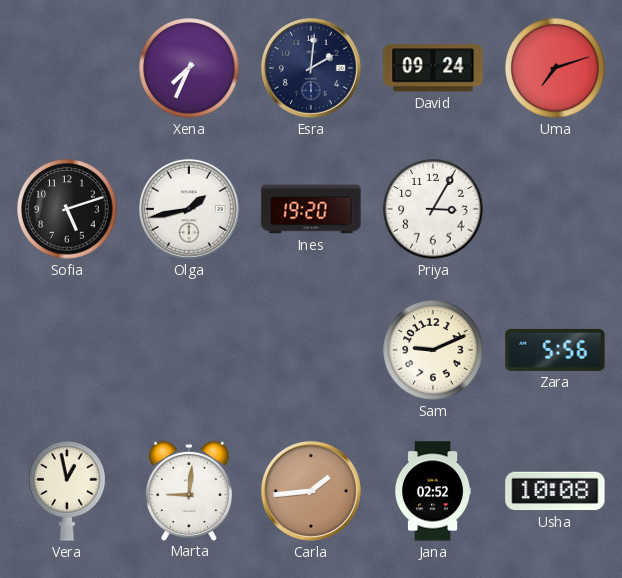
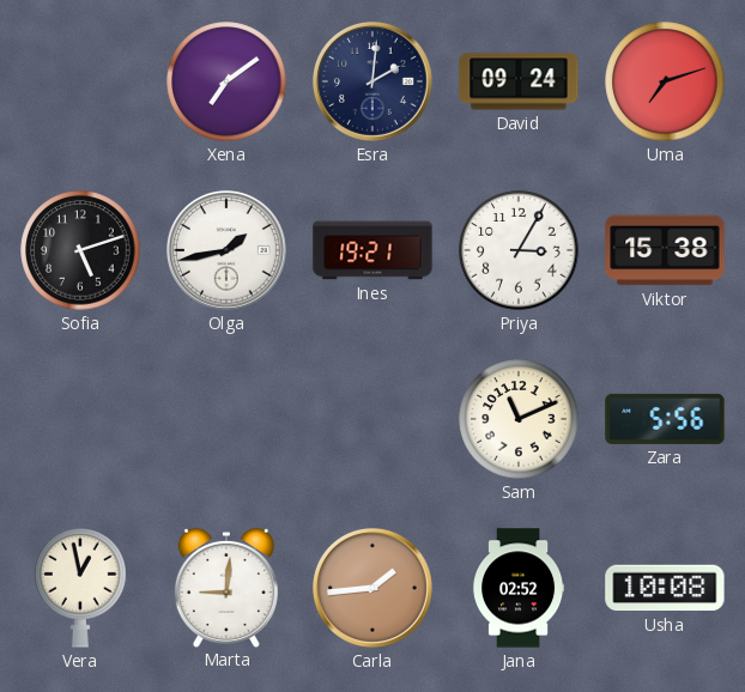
Xena: 7:34 -> 7:09
Ines: 19:20 -> 19:21
Viktor: none -> 15:38
Sam: 9:11 -> 11:11
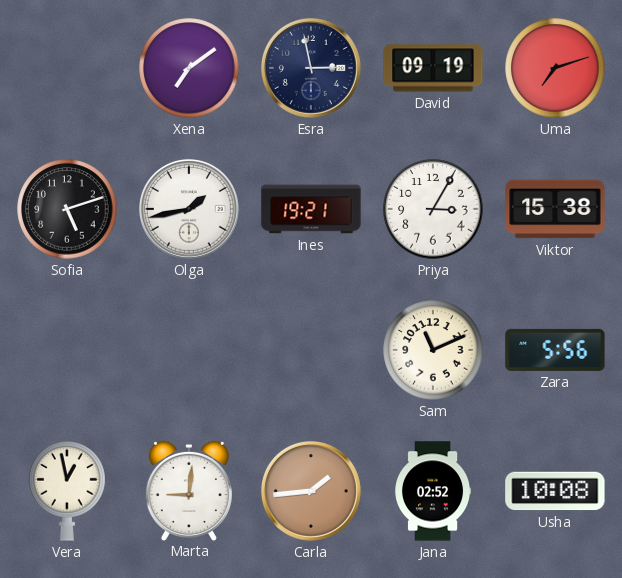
Esra: 2:01 -> 2:58
David: 09:24 -> 09:19
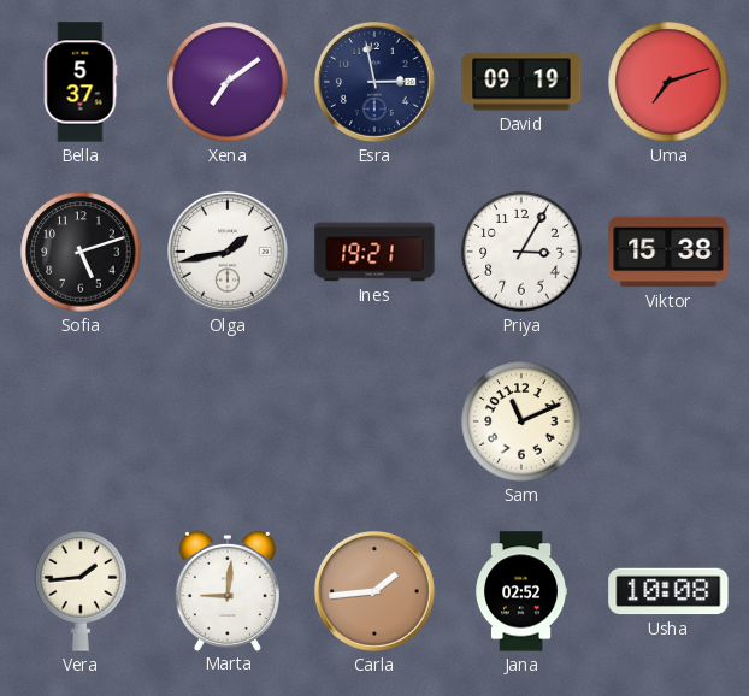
Bella: none -> 5:37
Zara: 5:56 -> none
Vera: 12:58 -> 1:44
